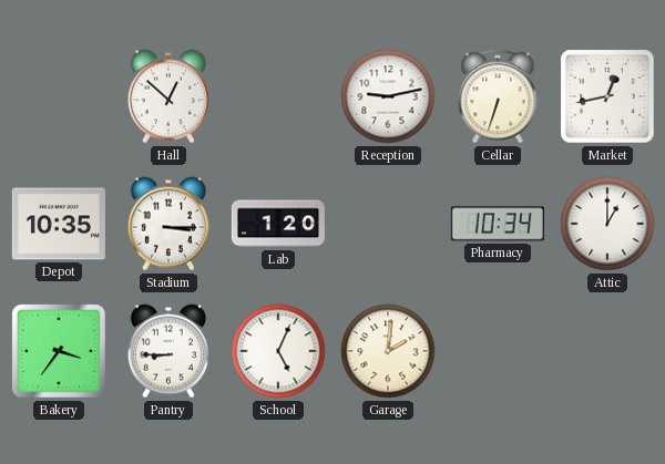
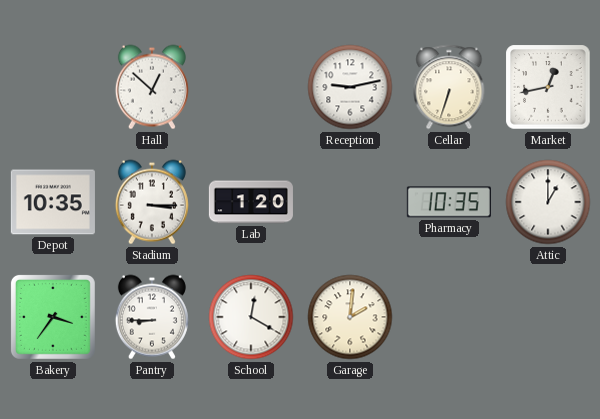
Pharmacy: 10:34 -> 10:35
School: 5:04 -> 12:20
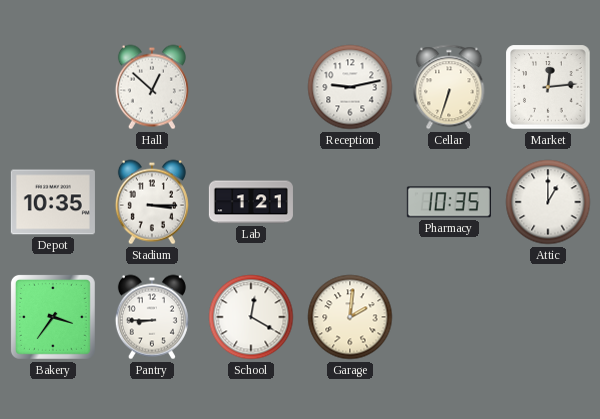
Market: 12:43 -> 12:14
Lab: 1:20 -> 1:21
